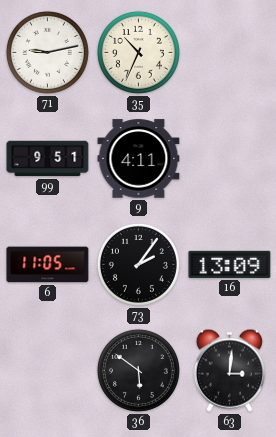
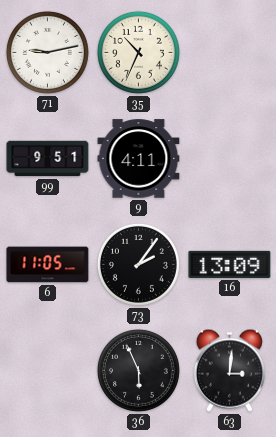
36: 5:51 -> 5:56
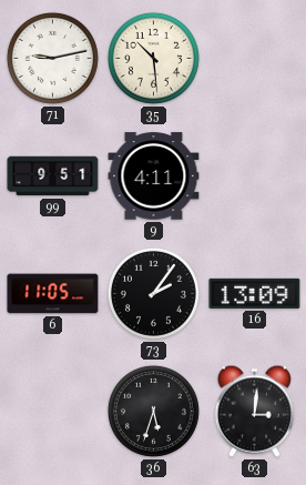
35: 10:34 -> 10:29
36: 5:56 -> 5:33
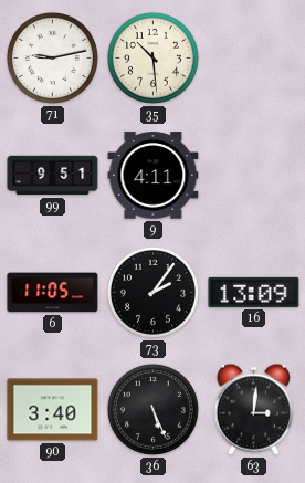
90: none -> 3:40
36: 5:33 -> 5:26
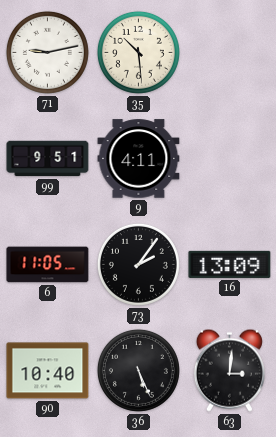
90: 3:40 -> 10:40
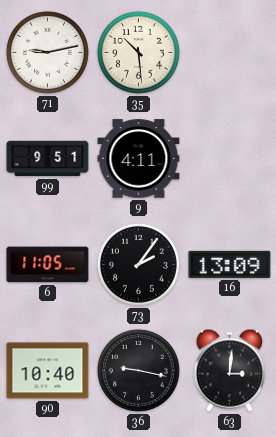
36: 5:26 -> 9:17
